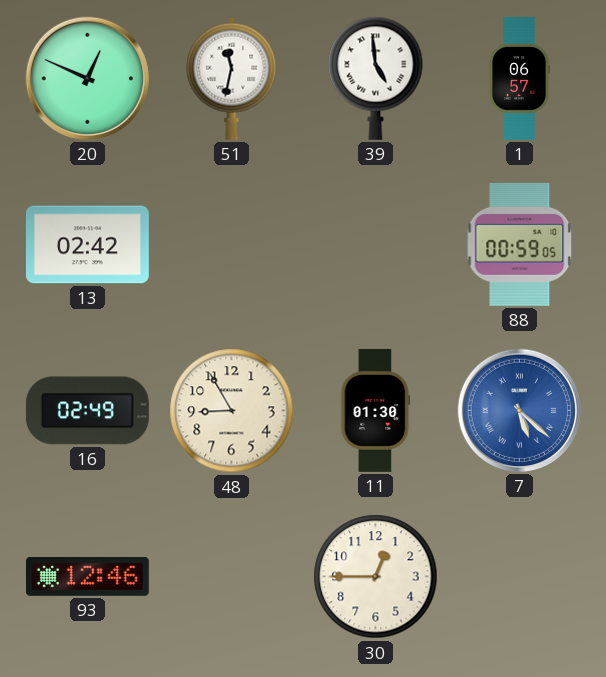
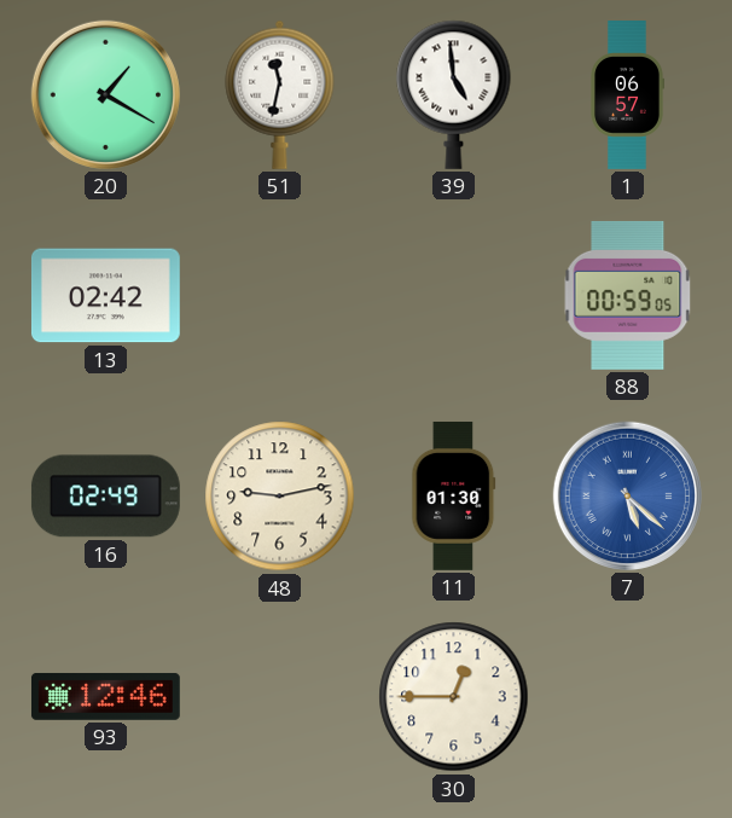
20: 12:49 -> 1:20
48: 8:55 -> 9:13
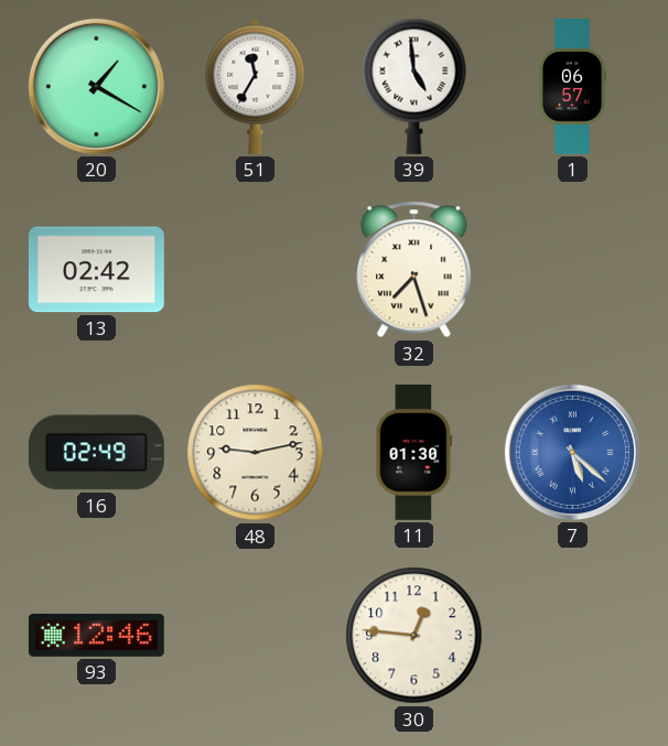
51: 11:32 -> 11:35
32: none -> 7:27
88: 00:59 -> none
30: 12:45 -> 12:46
